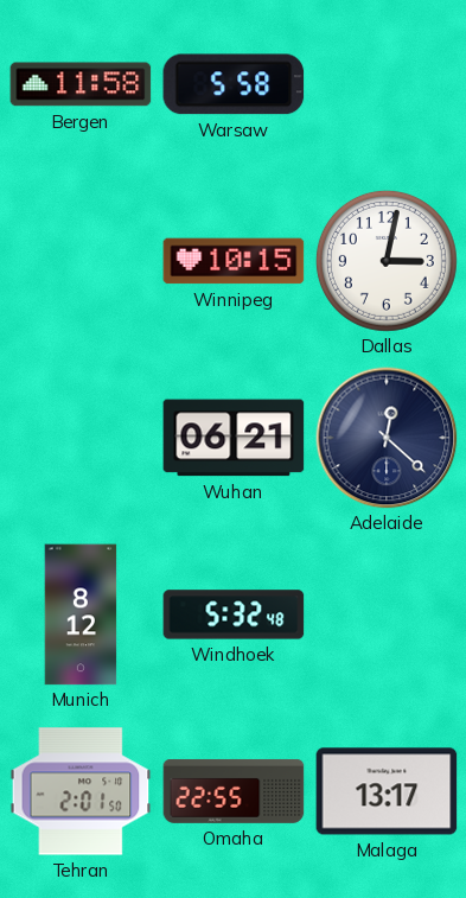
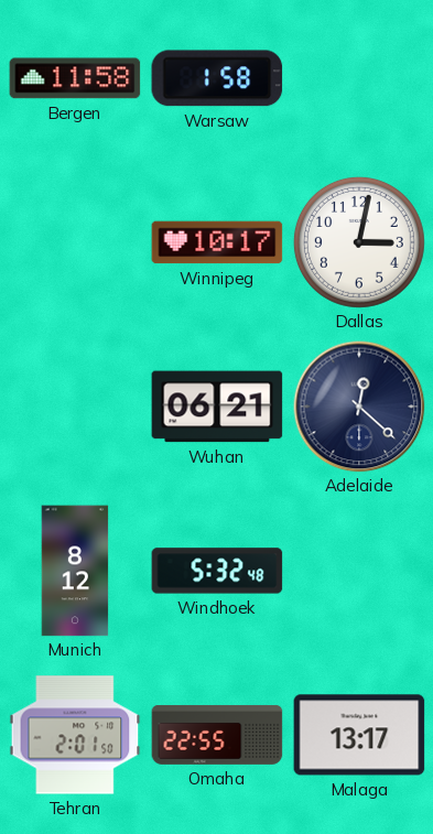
Warsaw: 5:58 -> 1:58
Winnipeg: 10:15 -> 10:17
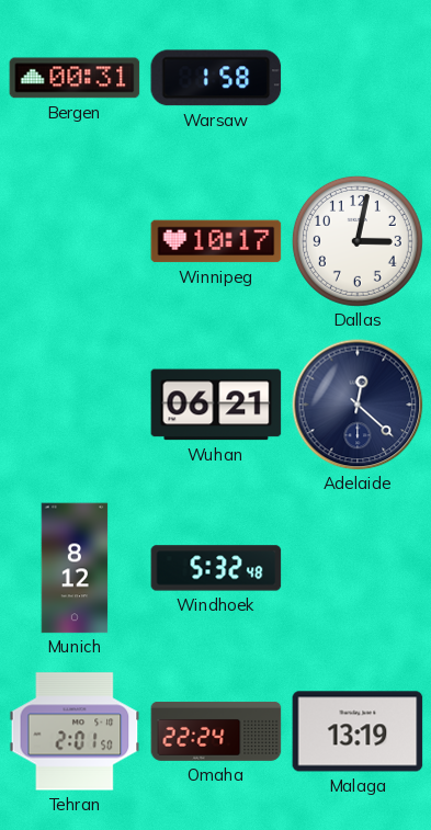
Bergen: 11:58 -> 00:31
Omaha: 22:55 -> 22:24
Malaga: 13:17 -> 13:19
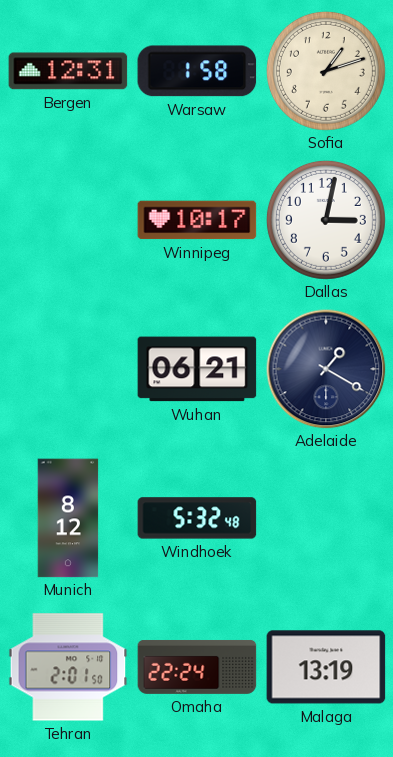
Bergen: 00:31 -> 12:31
Sofia: none -> 1:12
Adelaide: 12:22 -> 1:20
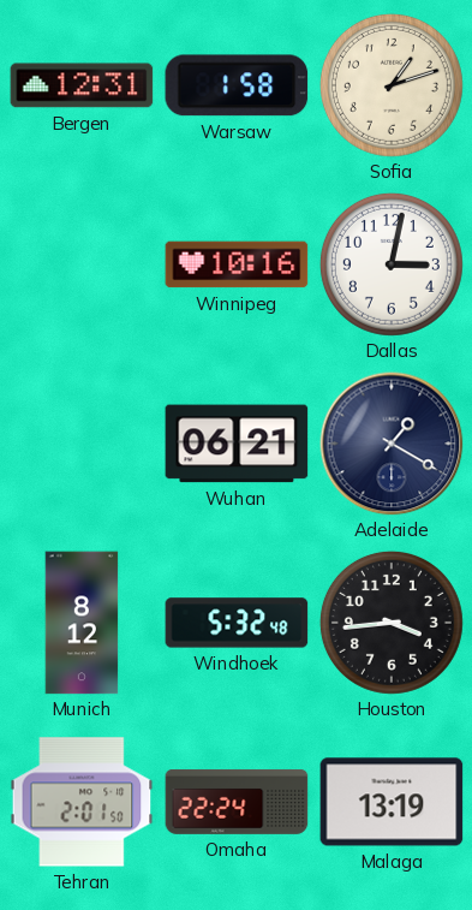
Winnipeg: 10:17 -> 10:16
Houston: none -> 3:44
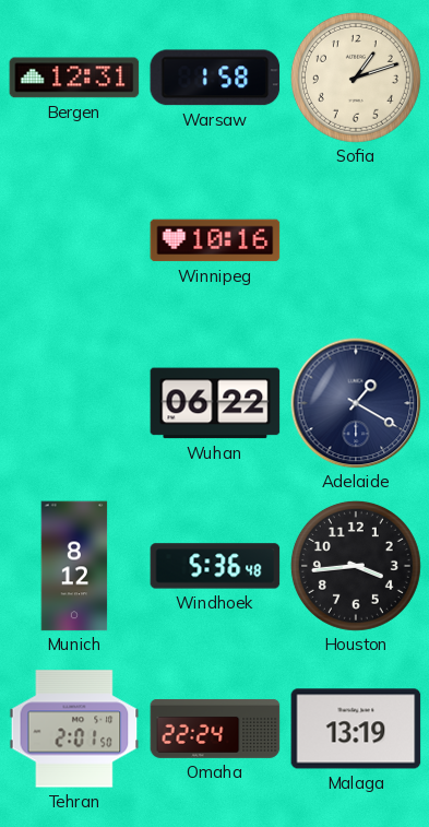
Dallas: 3:02 -> none
Wuhan: 06:21 -> 06:22
Windhoek: 5:32 -> 5:36
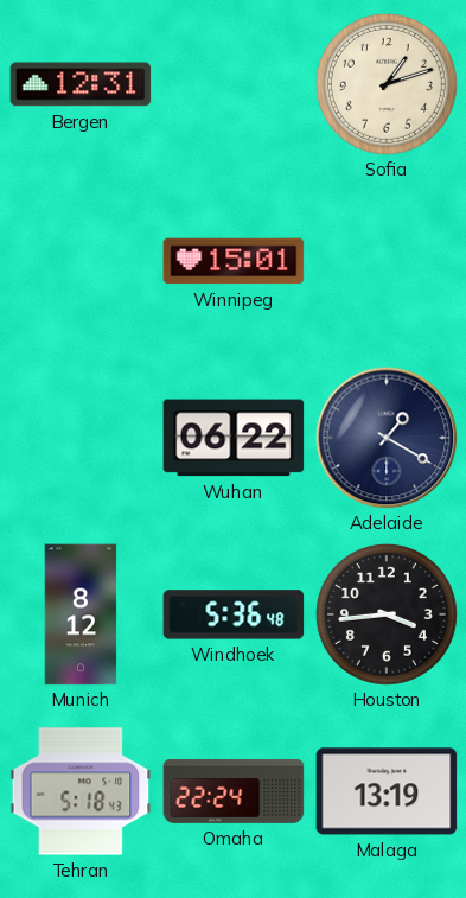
Warsaw: 1:58 -> none
Winnipeg: 10:16 -> 15:01
Tehran: 2:01 -> 5:18
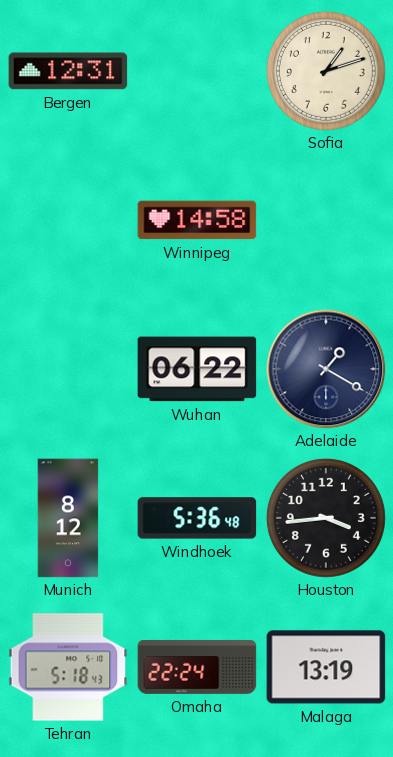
Winnipeg: 15:01 -> 14:58
